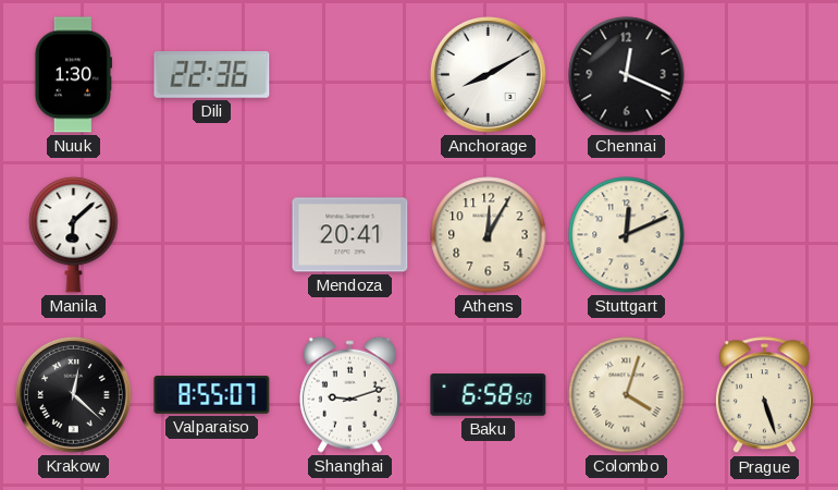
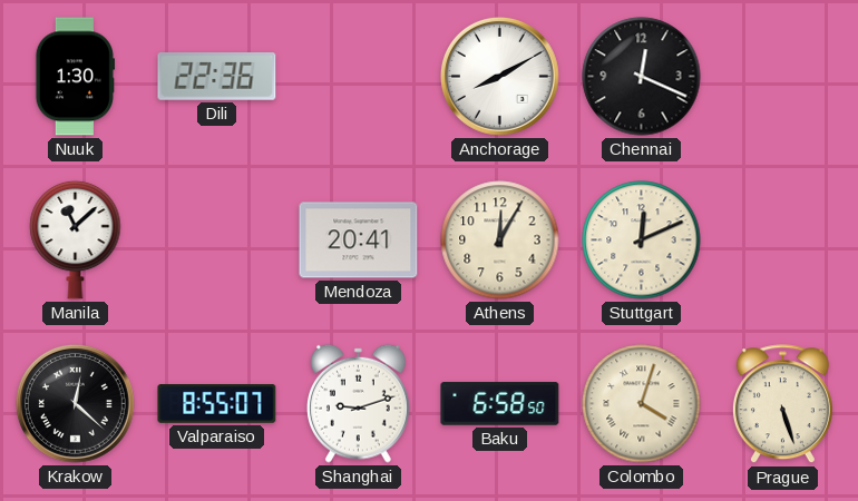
Manila: 6:08 -> 11:08
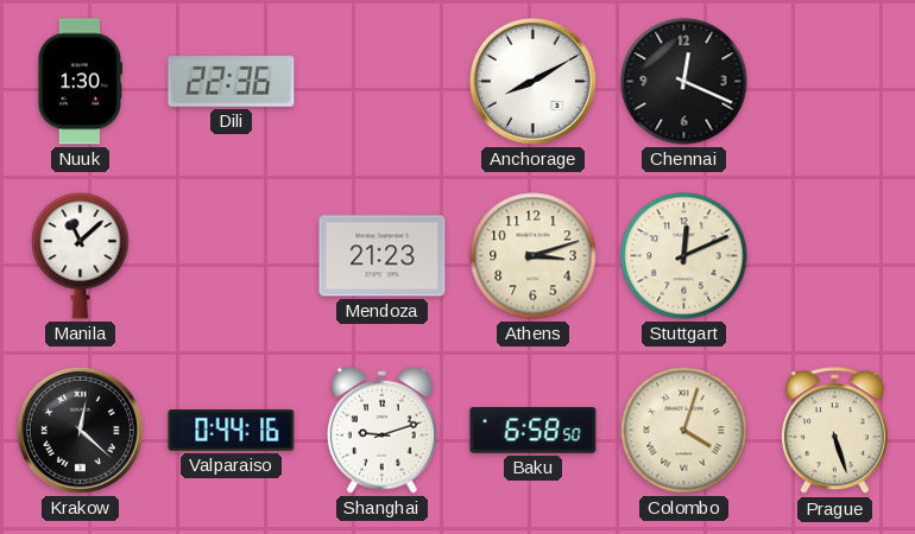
Mendoza: 20:41 -> 21:23
Athens: 12:05 -> 3:12
Valparaiso: 8:55 -> 0:44
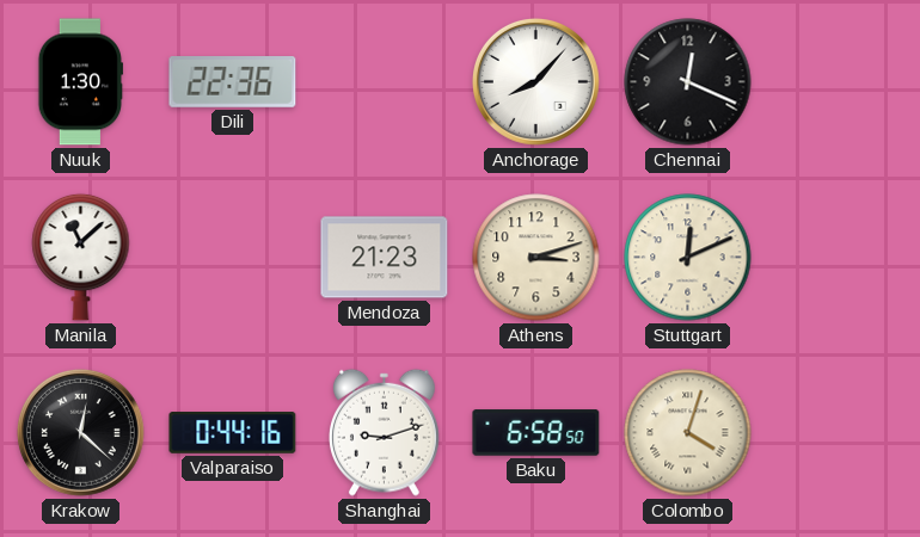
Anchorage: 8:10 -> 8:07
Prague: 5:27 -> none
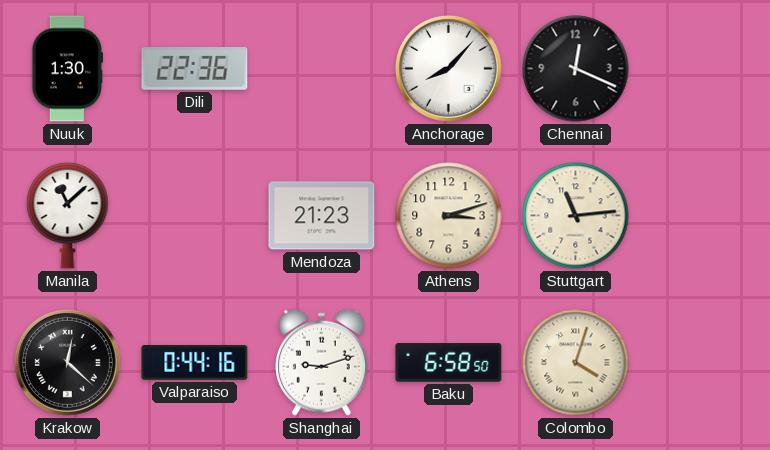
Stuttgart: 12:11 -> 11:14
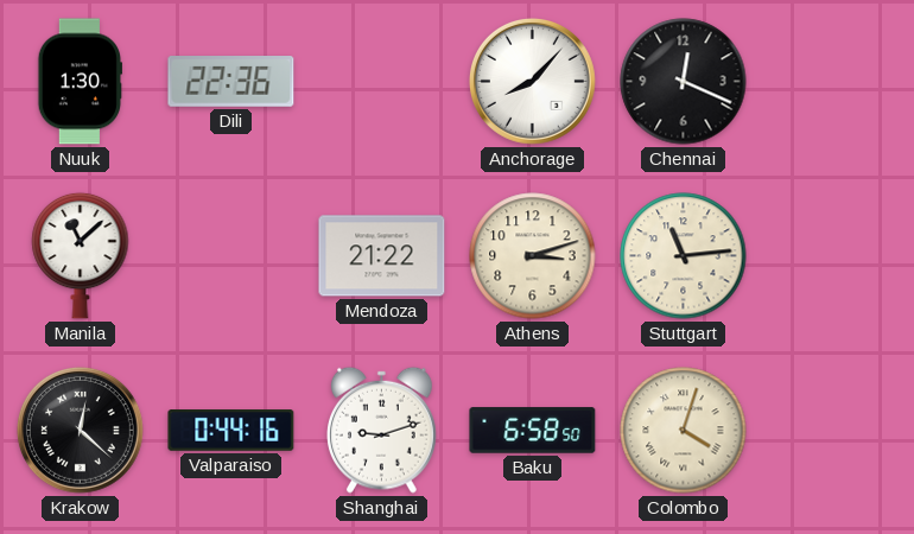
Mendoza: 21:23 -> 21:22
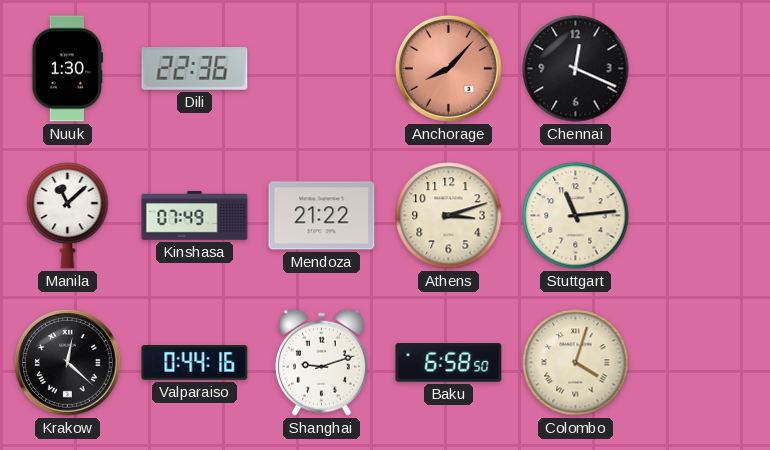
Anchorage dial: white -> salmon
Kinshasa: none -> 07:49
